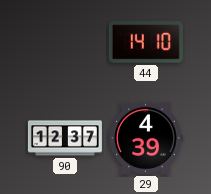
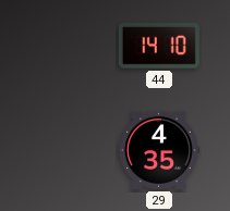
90: 12:37 -> none
29: 4:39 -> 4:35
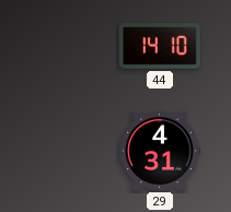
29: 4:35 -> 4:31
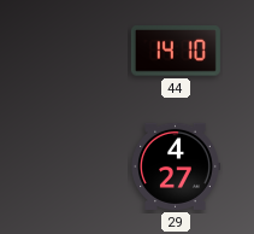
29: 4:31 -> 4:27
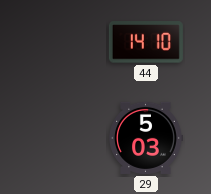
29: 4:27 -> 5:03
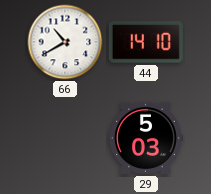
66: none -> 10:40
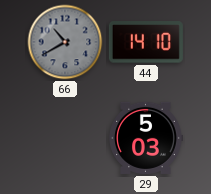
66 dial: white -> grey
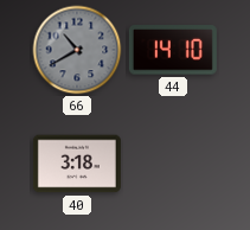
40: none -> 3:18
29: 5:03 -> none
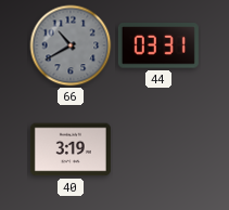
44: 14:10 -> 03:31
40: 3:18 -> 3:19
